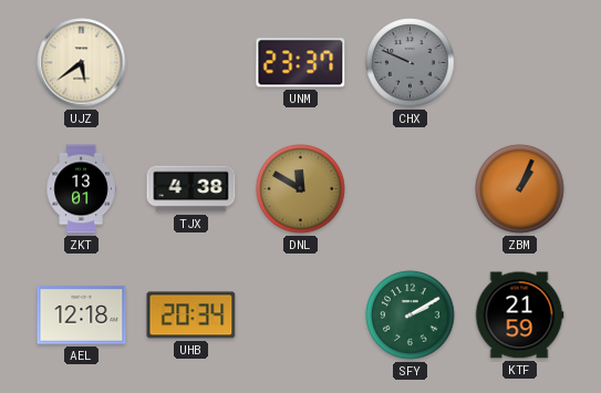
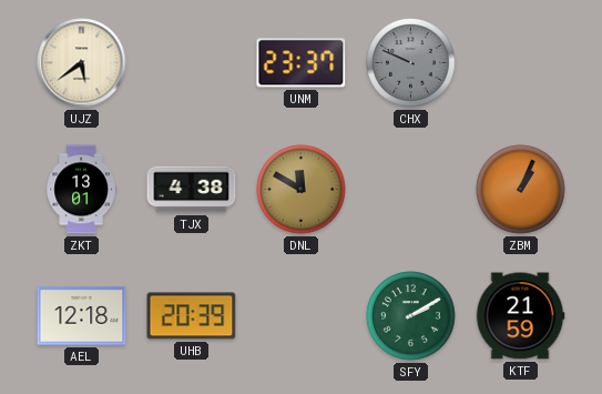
UHB: 20:34 -> 20:39
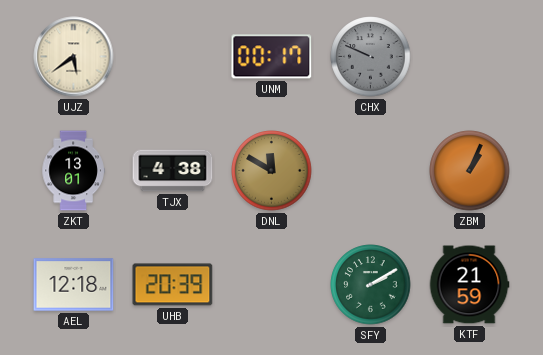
UNM: 23:37 -> 00:17
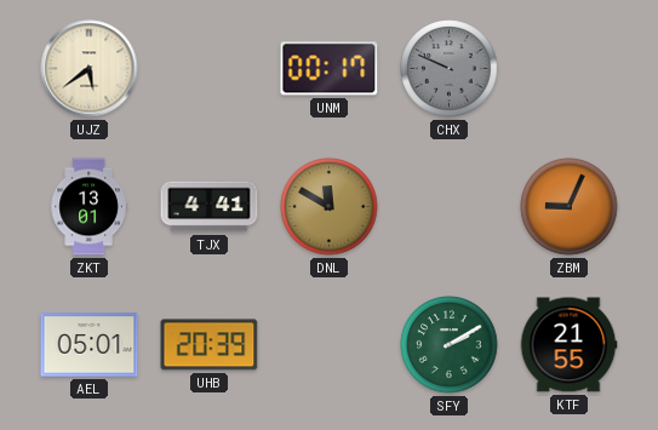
TJX: 4:38 -> 4:41
ZBM: 1:04 -> 9:04
AEL: 12:18 -> 05:01
KTF: 21:59 -> 21:55
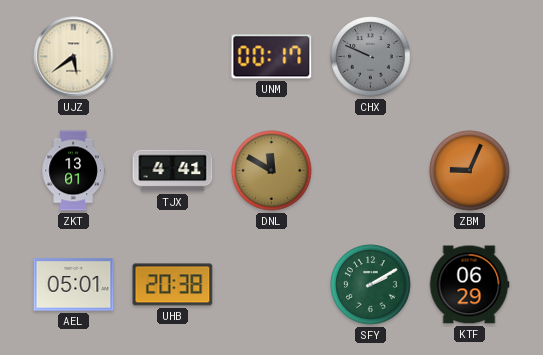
UHB: 20:39 -> 20:38
KTF: 21:55 -> 06:29
